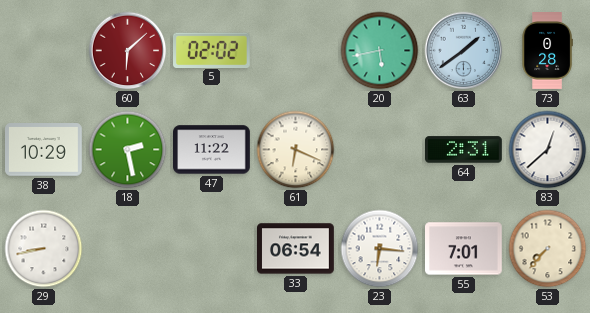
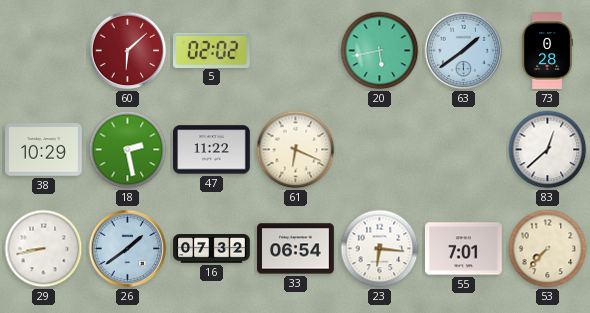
64: 2:31 -> none
26: none -> 1:39
16: none -> 07:32
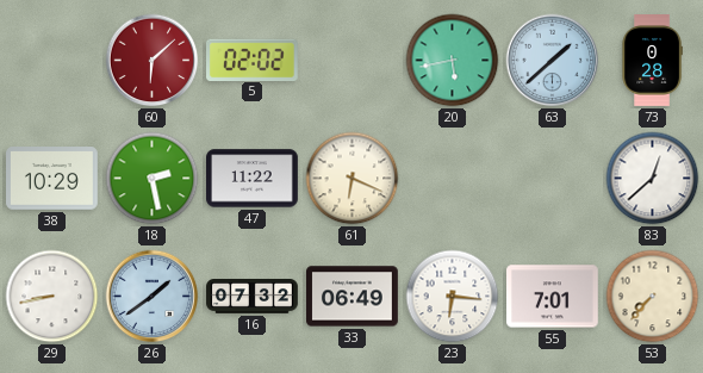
63: 1:39 -> 1:38
33: 06:54 -> 06:49
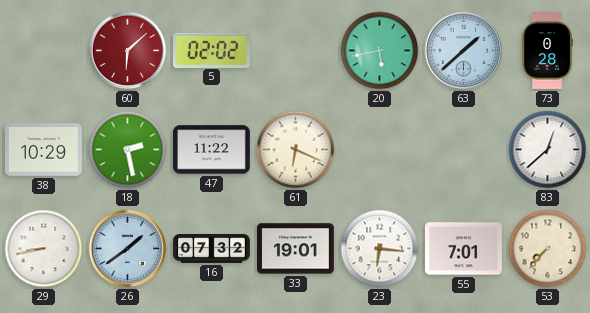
33: 06:49 -> 19:01
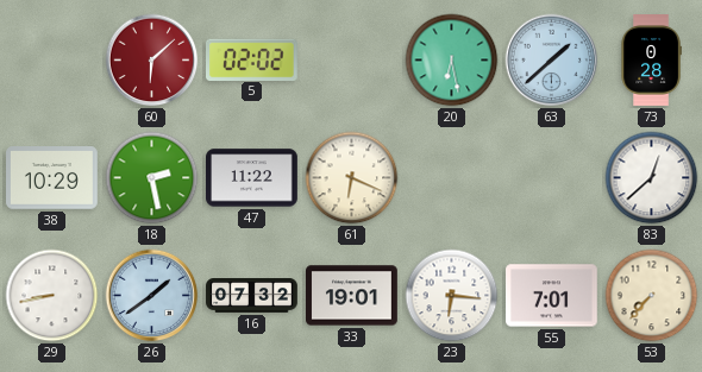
20: 5:43 -> 6:28
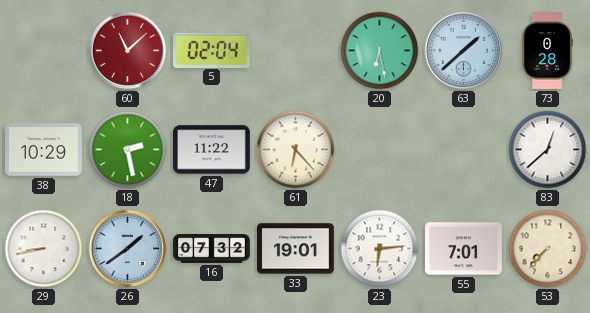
60: 6:08 -> 11:08
5: 02:02 -> 02:04
61: 6:19 -> 6:23
23: 6:16 -> 6:14
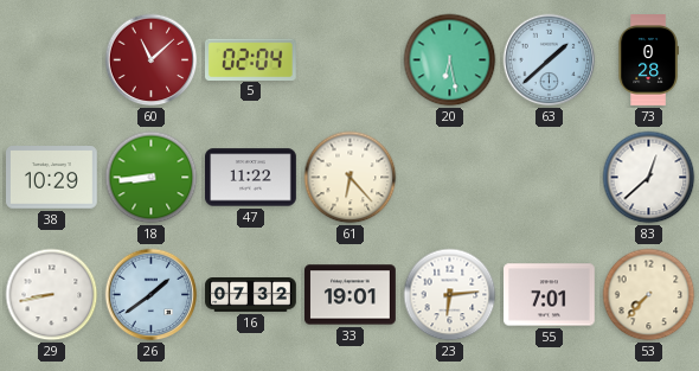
18: 2:28 -> 8:44
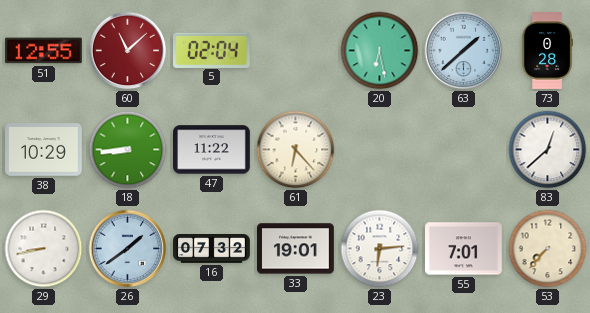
51: none -> 12:55
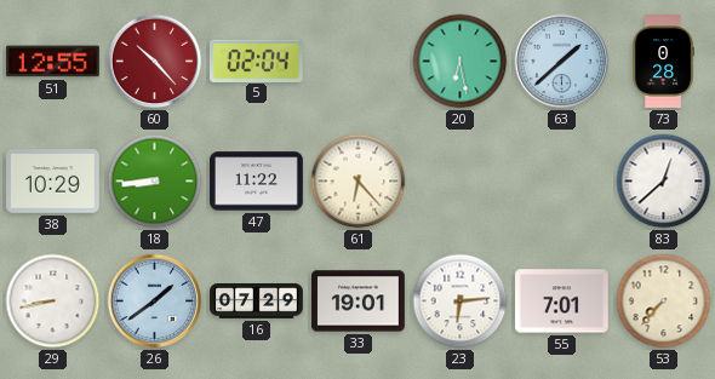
60: 11:08 -> 10:23
16: 07:32 -> 07:29
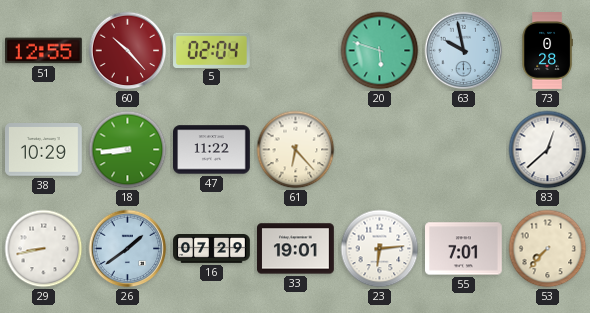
20: 6:28 -> 5:48
63: 1:38 -> 9:58
